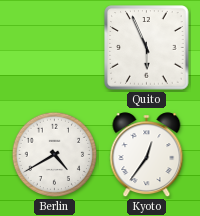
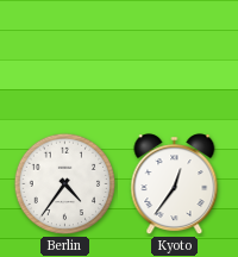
Quito: 5:56 -> none
Berlin: 4:40 -> 4:36
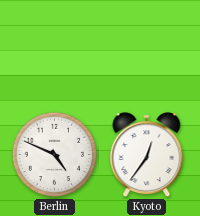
Berlin: 4:36 -> 4:49
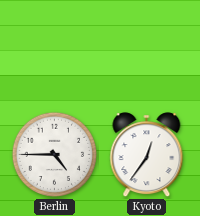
Berlin: 4:49 -> 4:45
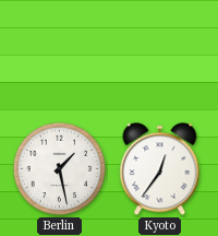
Berlin: 4:45 -> 1:28
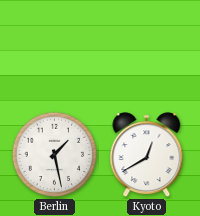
Kyoto: 12:36 -> 12:40
